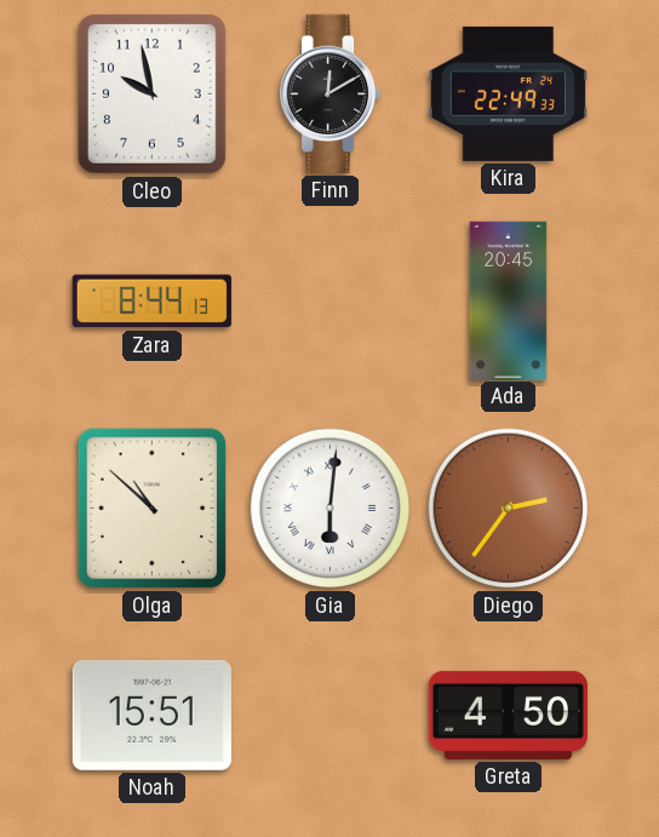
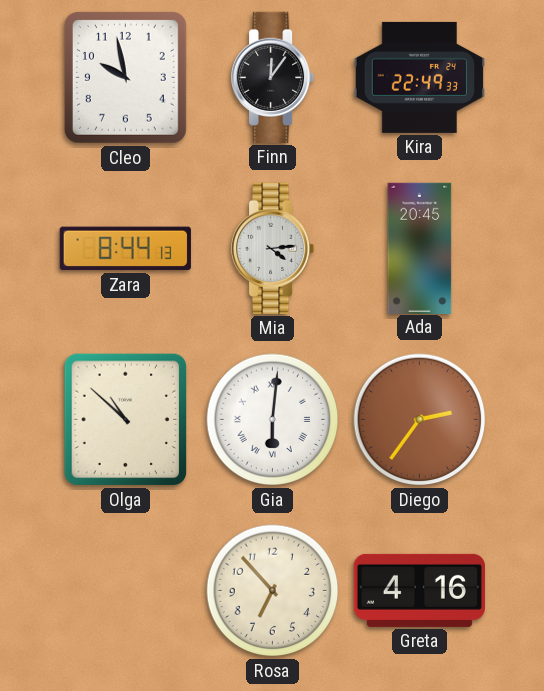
Finn: 12:10 -> 12:06
Mia: none -> 4:14
Noah: 15:51 -> none
Rosa: none -> 6:53
Greta: 4:50 -> 4:16
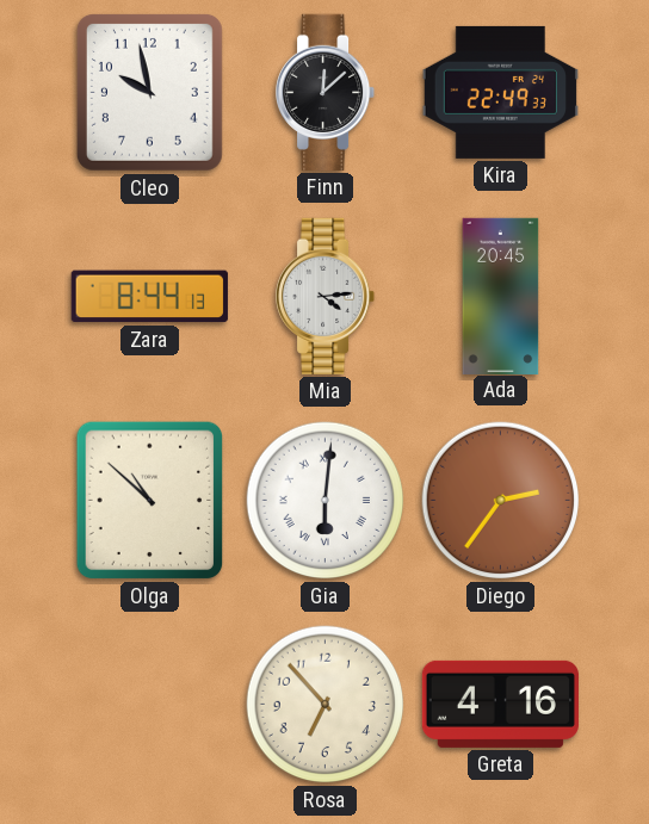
Finn: 12:06 -> 12:08
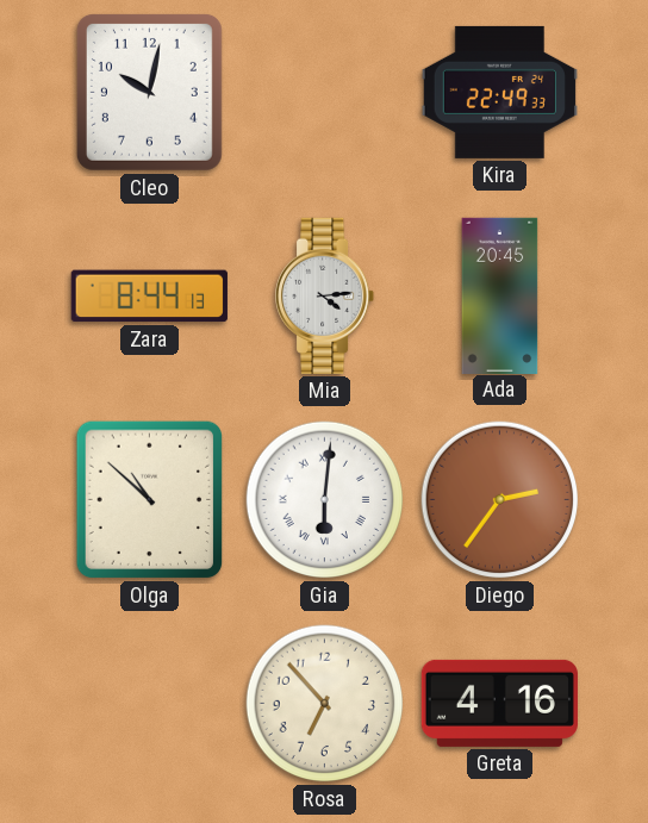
Cleo: 9:58 -> 10:02
Finn: 12:08 -> none
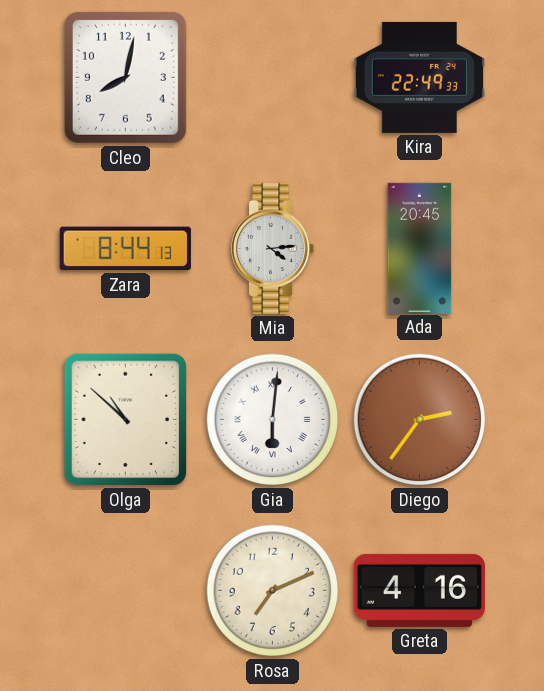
Cleo: 10:02 -> 8:02
Rosa: 6:53 -> 7:11
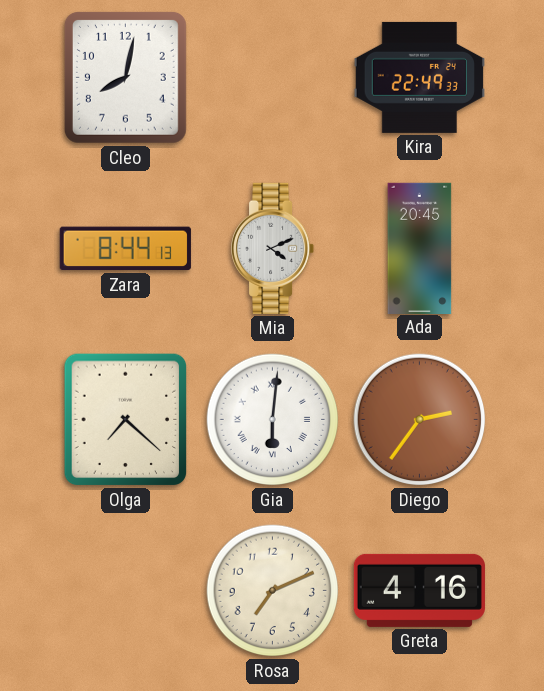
Mia: 4:14 -> 4:11
Olga: 10:52 -> 7:22
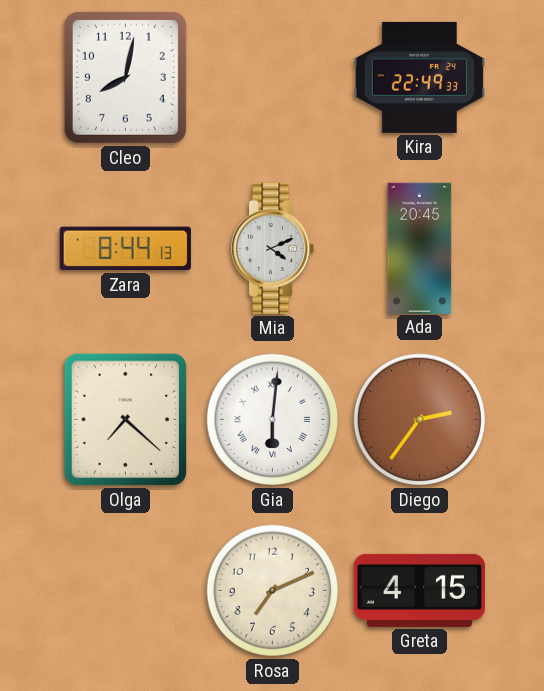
Greta: 4:16 -> 4:15
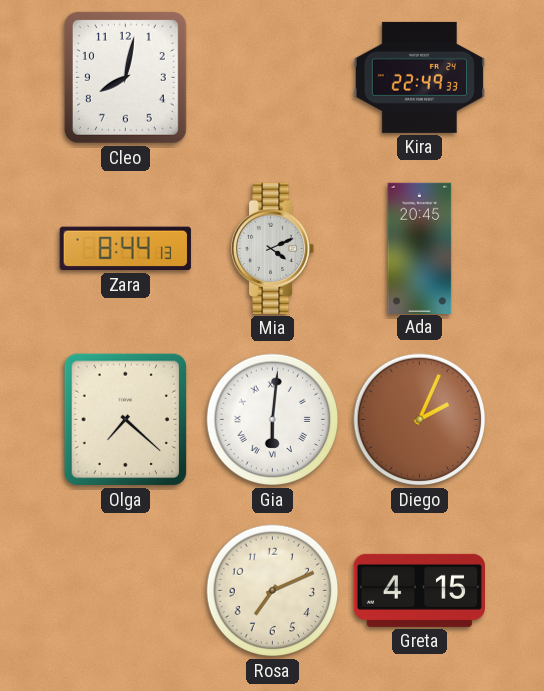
Diego: 2:36 -> 2:04
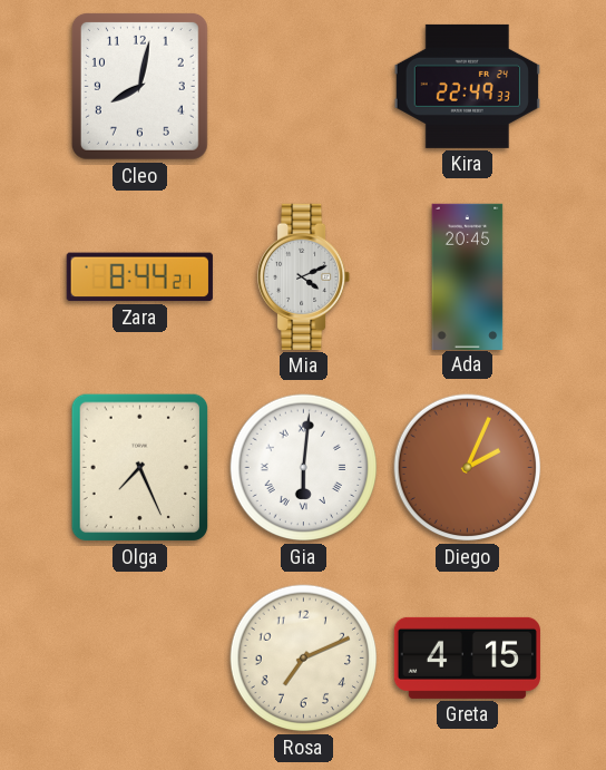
Zara: 8:44:13 -> 8:44:21
Olga: 7:22 -> 7:26
